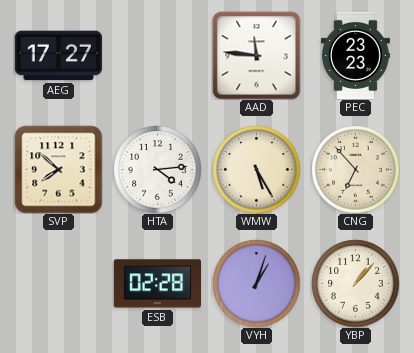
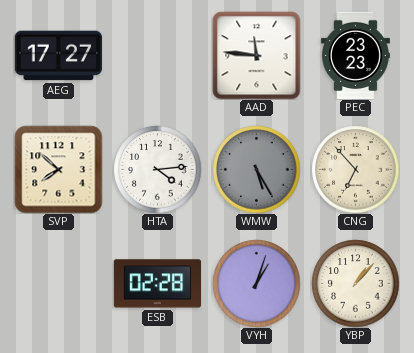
WMW dial: cream -> grey
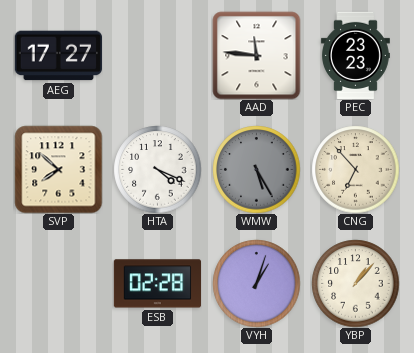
HTA: 4:14 -> 4:19
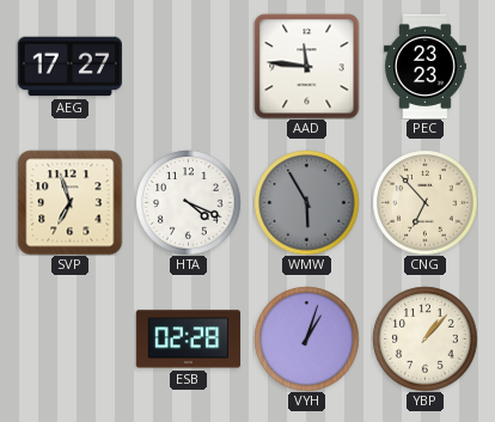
SVP: 7:52 -> 6:57
WMW: 5:25 -> 5:55
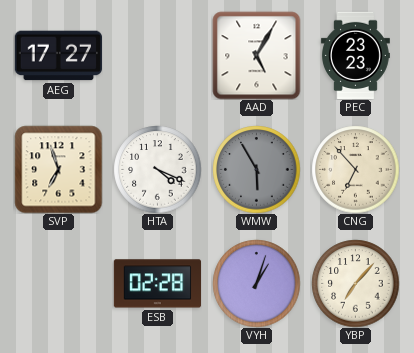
AAD: 11:46 -> 5:05
YBP: 1:07 -> 7:07
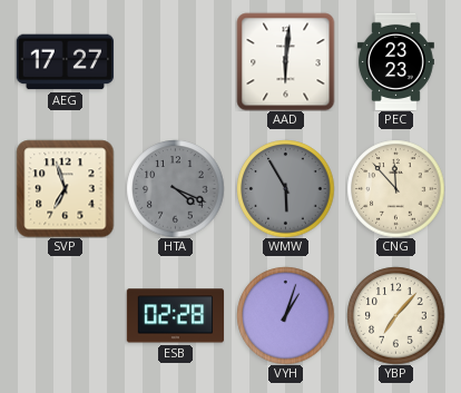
AAD: 5:05 -> 6:01
HTA dial: white -> grey
CNG: 6:53 -> 11:53
